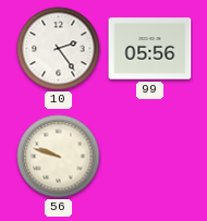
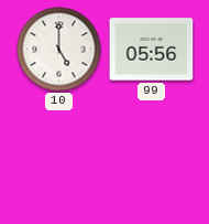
10: 2:24 -> 5:00
56: 9:48 -> none
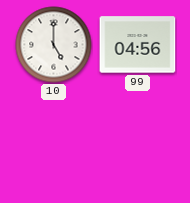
99: 05:56 -> 04:56
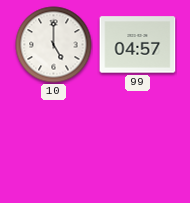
99: 04:56 -> 04:57
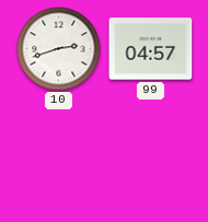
10: 5:00 -> 2:42
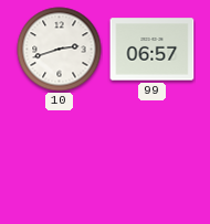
99: 04:57 -> 06:57
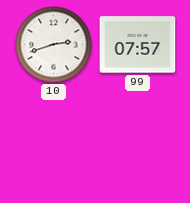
99: 06:57 -> 07:57
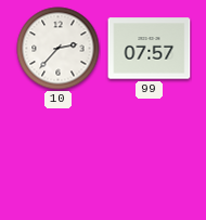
10: 2:42 -> 2:37
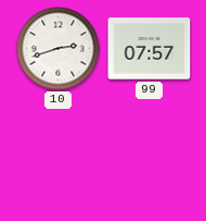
10: 2:37 -> 2:42
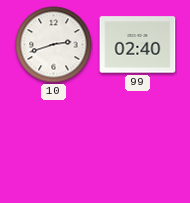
99: 07:57 -> 02:40
